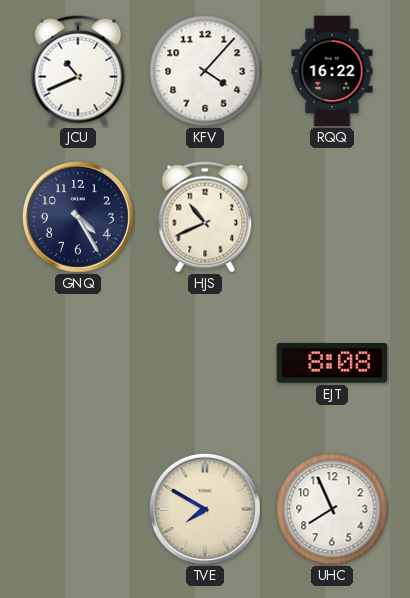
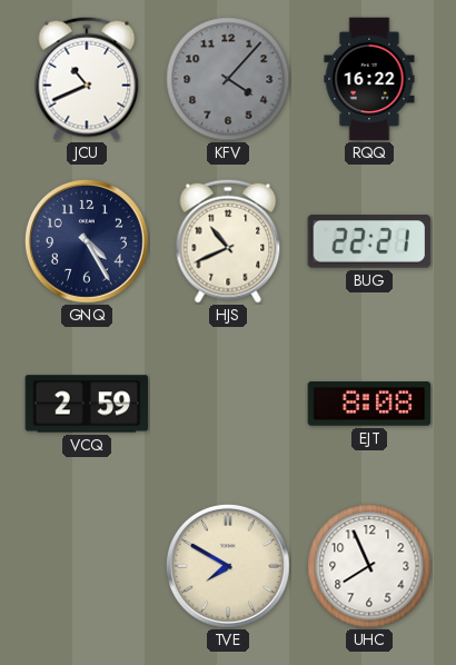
KFV dial: white -> grey
BUG: none -> 22:21
VCQ: none -> 2:59
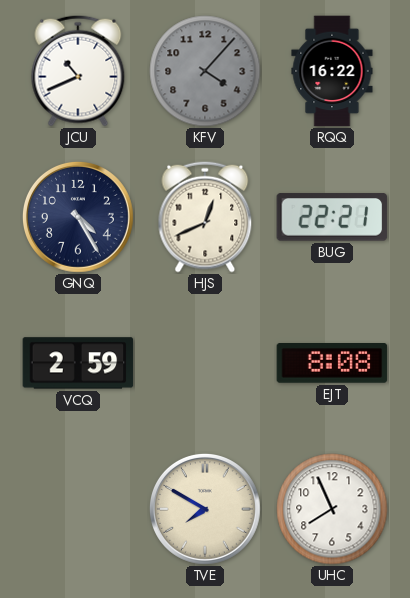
HJS: 10:41 -> 12:41
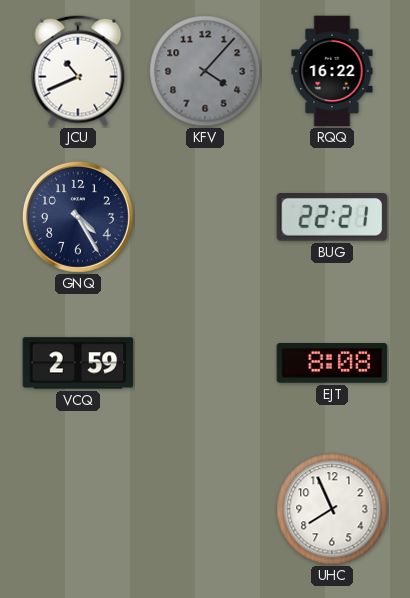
HJS: 12:41 -> none
TVE: 7:50 -> none
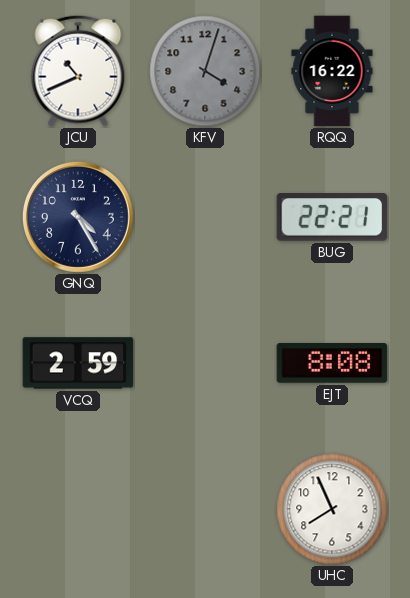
KFV: 4:07 -> 4:03
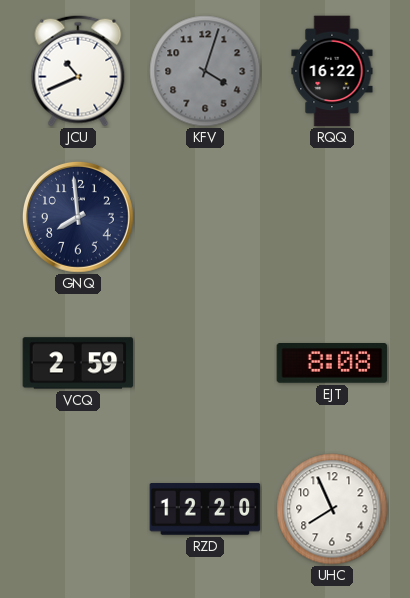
GNQ: 4:25 -> 7:59
BUG: 22:21 -> none
RZD: none -> 12:20
